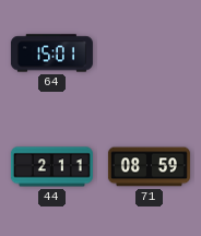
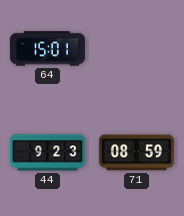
44: 2:11 -> 9:23
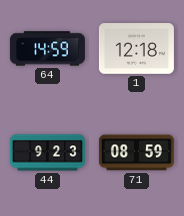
64: 15:01 -> 14:59
1: none -> 12:18
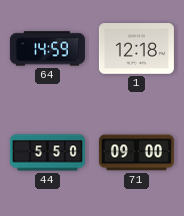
44: 9:23 -> 5:50
71: 08:59 -> 09:00
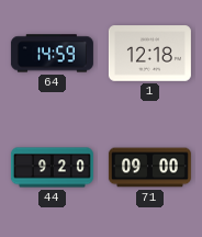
44: 5:50 -> 9:20
